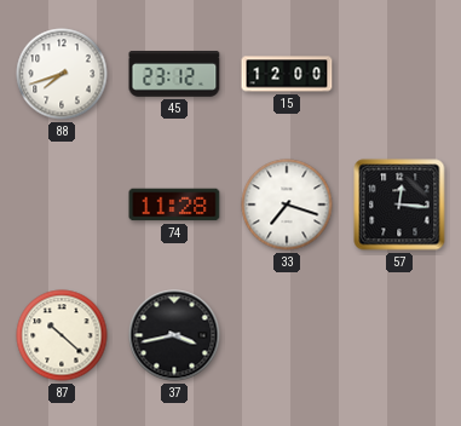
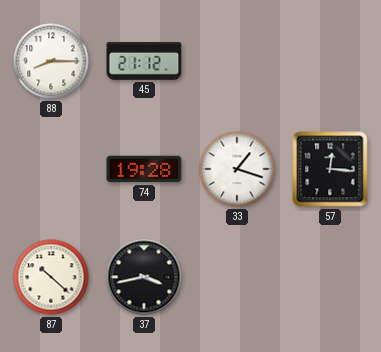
88: 7:42 -> 8:15
45: 23:12 -> 21:12
15: 12:00 -> none
74: 11:28 -> 19:28
33: 7:18 -> 1:18
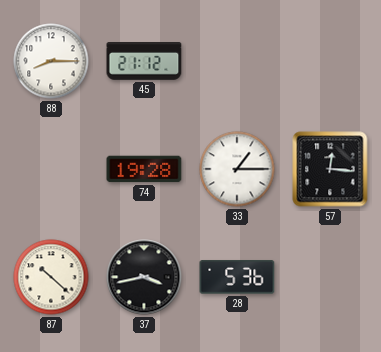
33: 1:18 -> 1:15
28: none -> 5:36
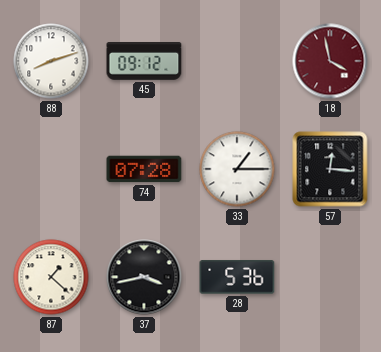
88: 8:15 -> 8:12
45: 21:12 -> 09:12
18: none -> 3:58
74: 19:28 -> 07:28
87: 10:22 -> 1:22
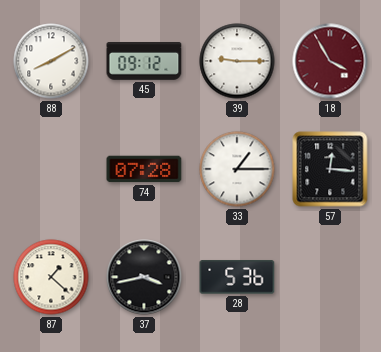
88: 8:12 -> 8:10
39: none -> 9:15
18: 3:58 -> 3:55
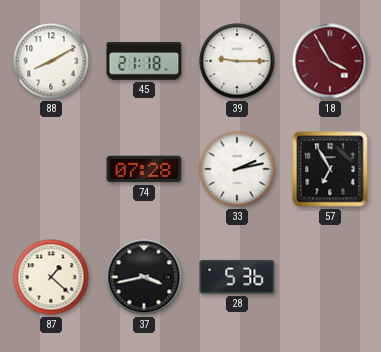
45: 09:12 -> 21:18
33: 1:15 -> 2:13
57: 12:16 -> 6:55
